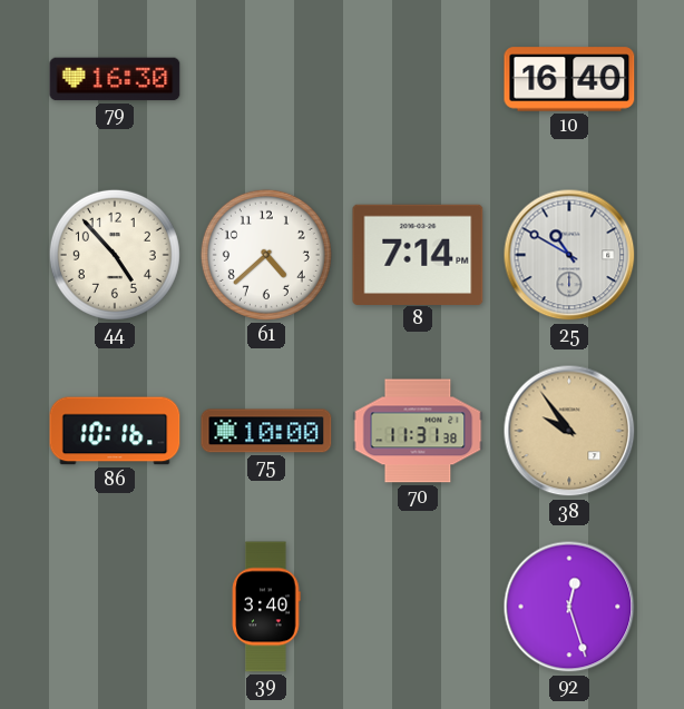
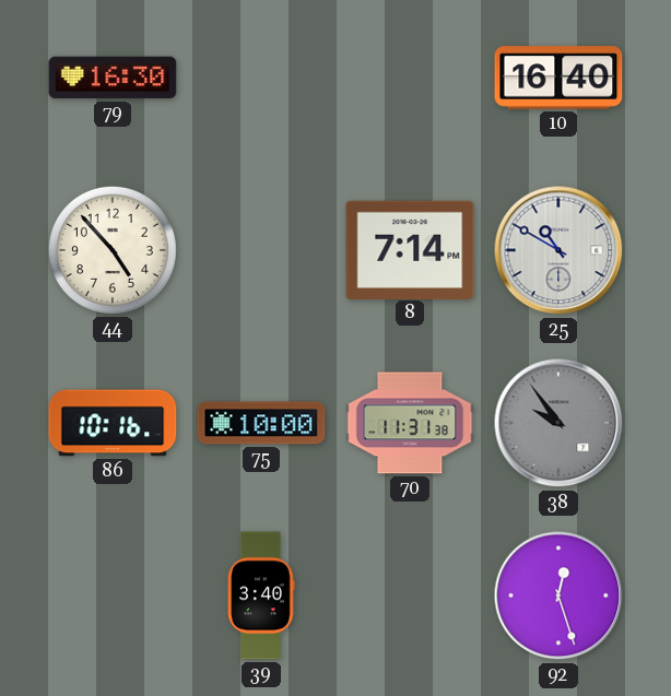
61: 4:38 -> none
38 dial: champagne -> grey
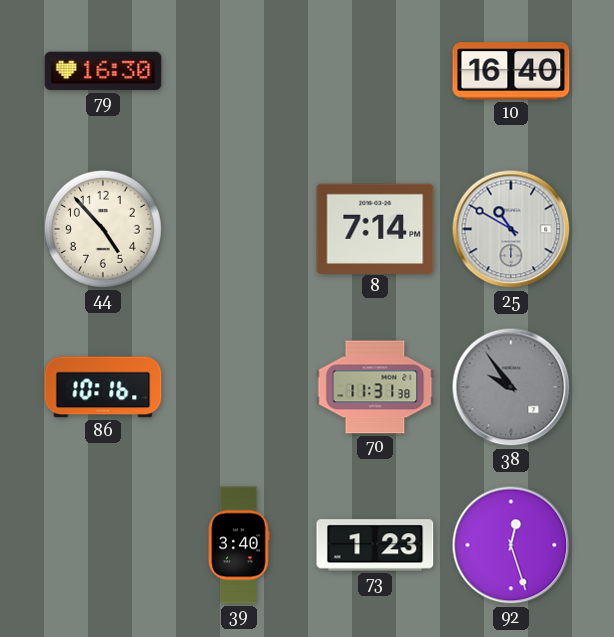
75: 10:00 -> none
73: none -> 1:23
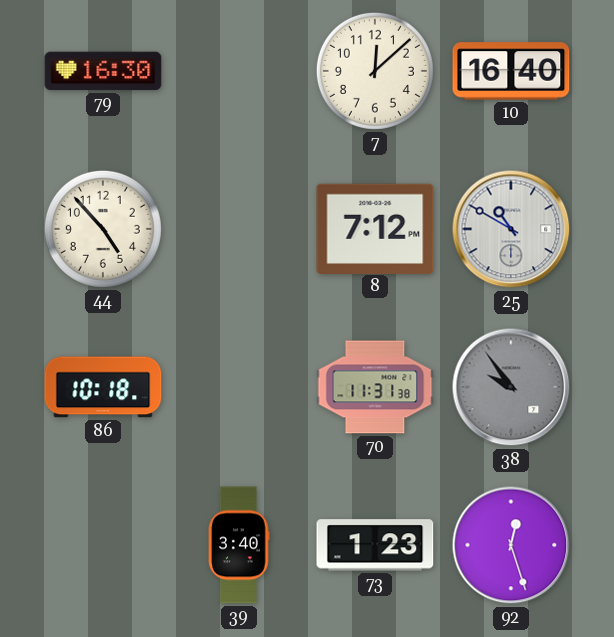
7: none -> 12:08
8: 7:14 -> 7:12
86: 10:16 -> 10:18
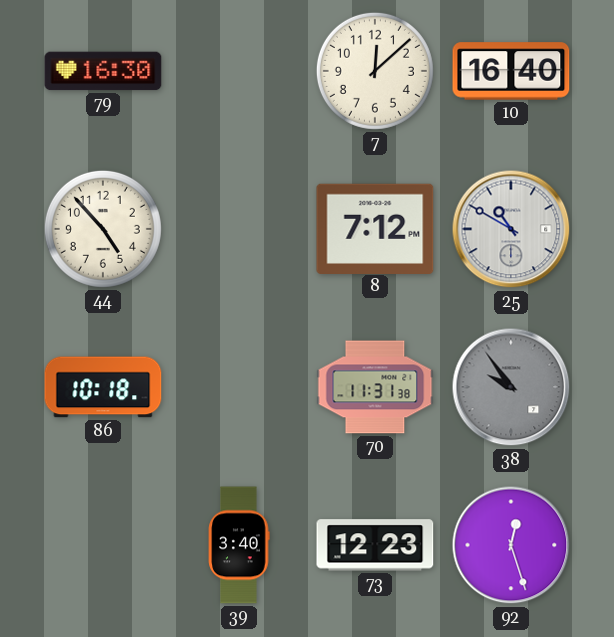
73: 1:23 -> 12:23
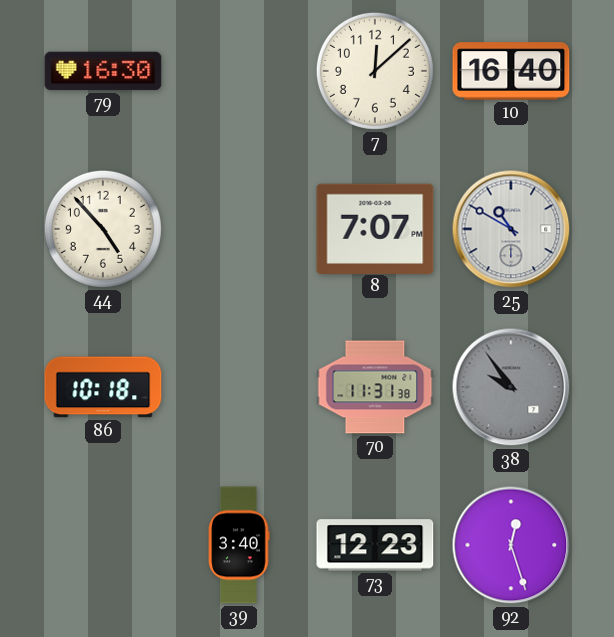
8: 7:12 -> 7:07
